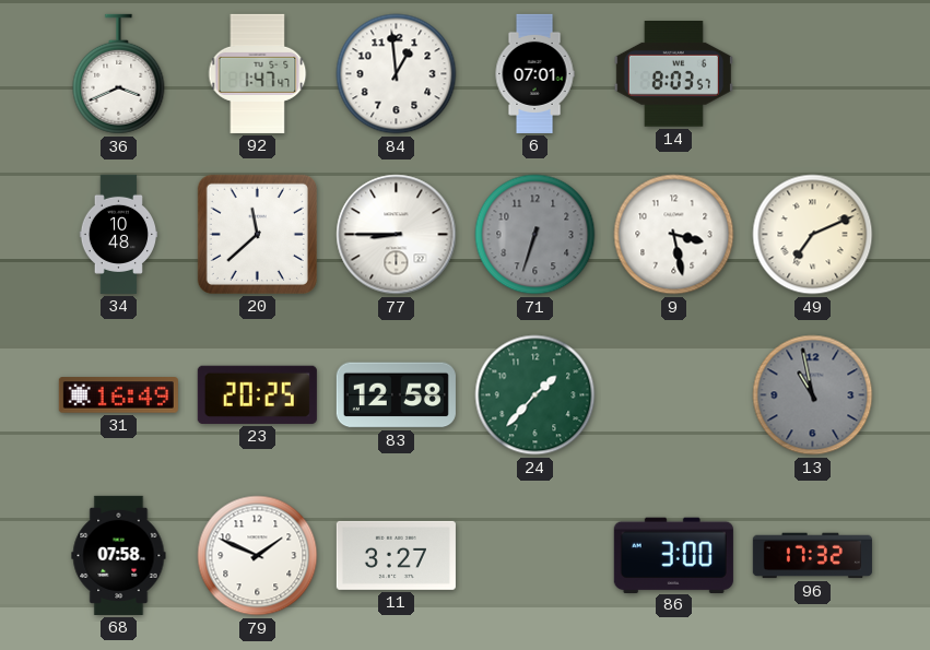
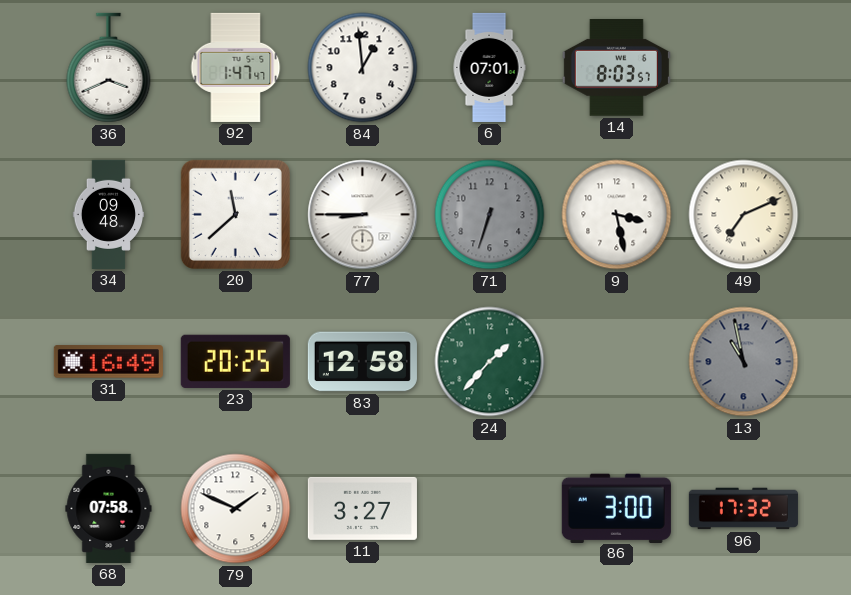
34: 10:48 -> 09:48
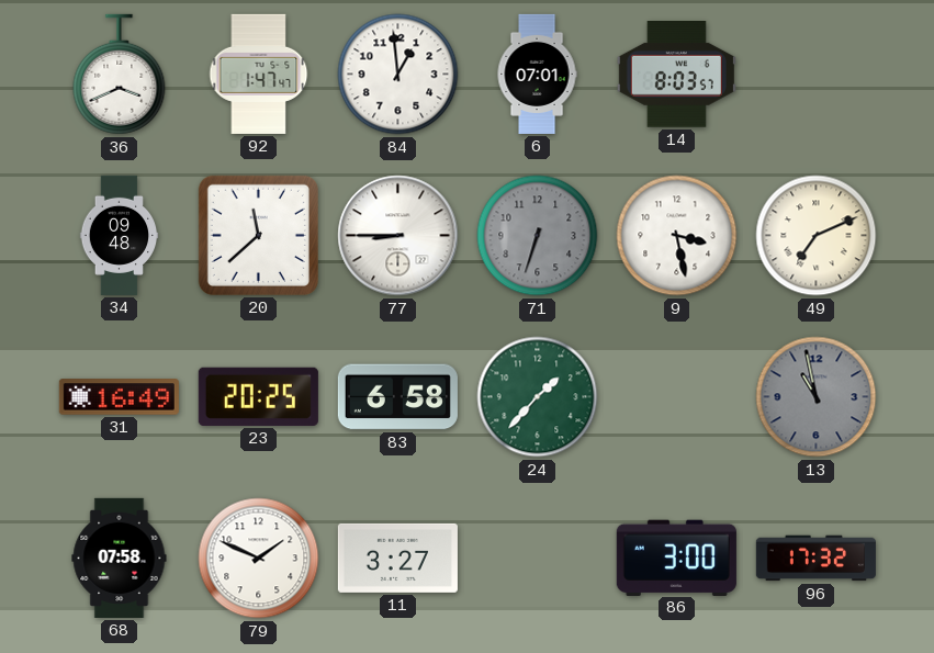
83: 12:58 -> 6:58
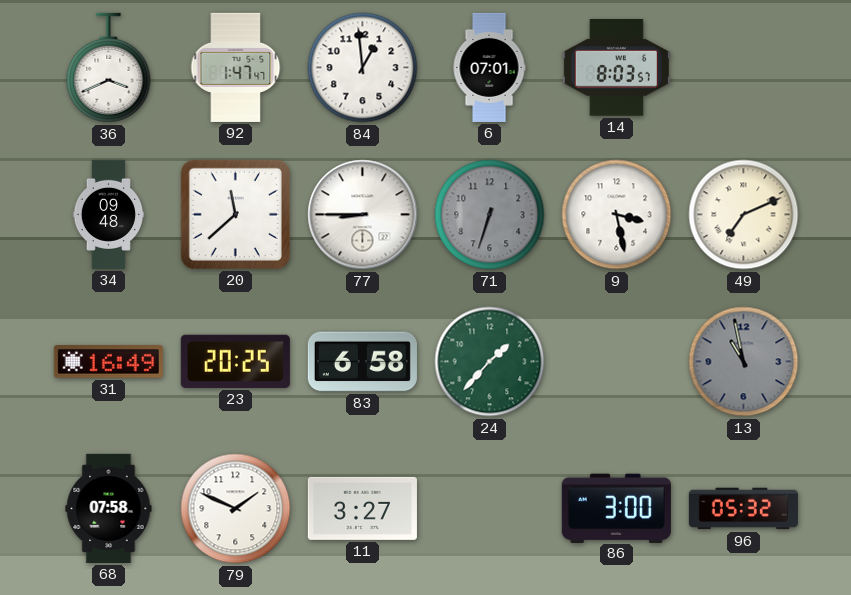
96: 17:32 -> 05:32
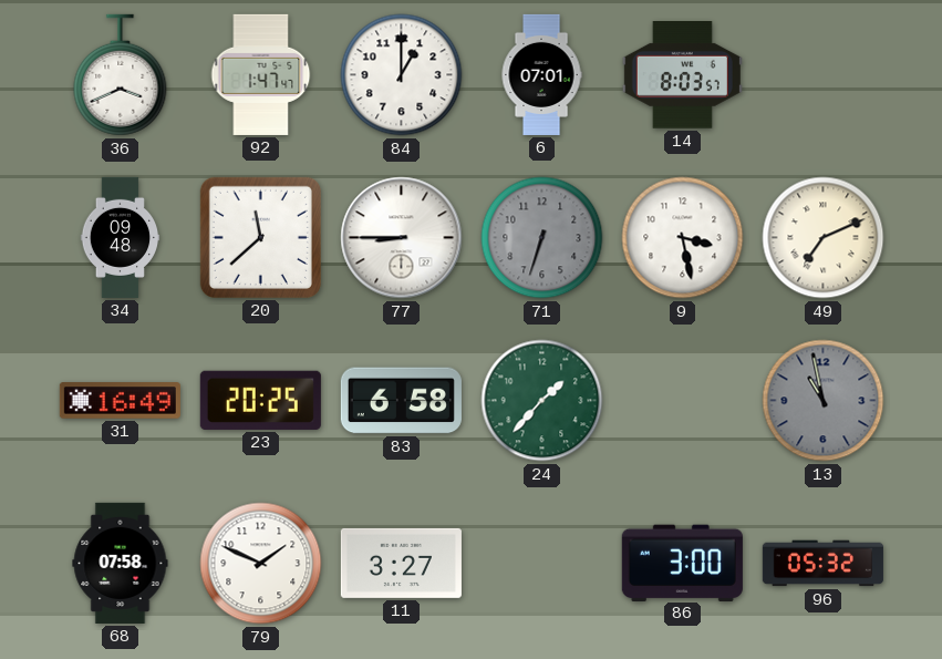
84: 12:59 -> 1:00
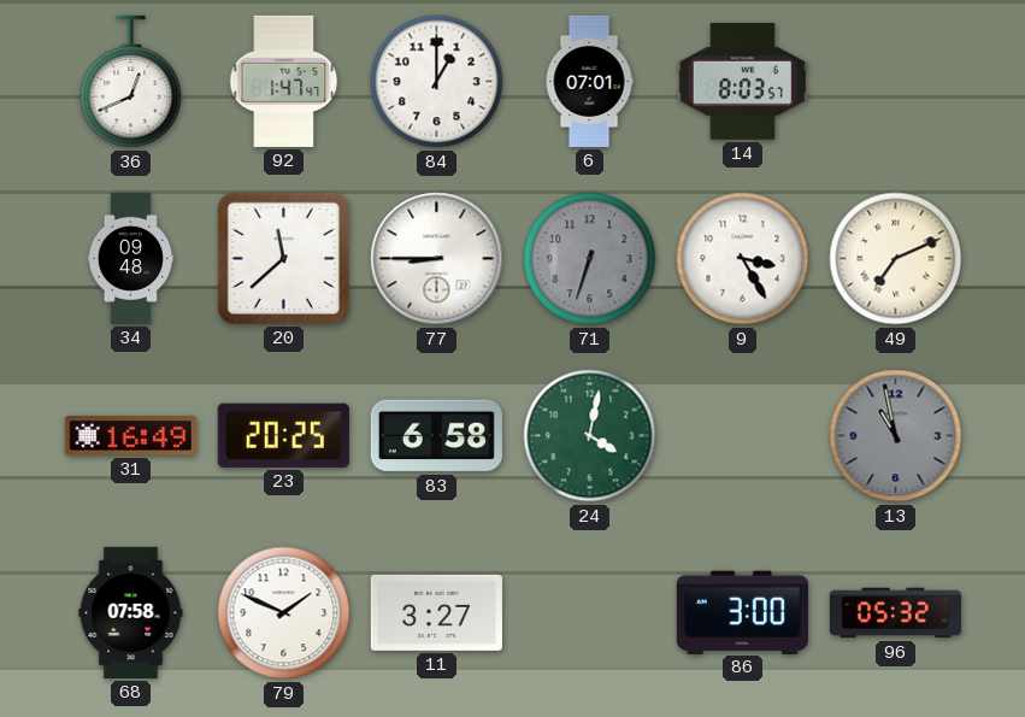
36: 3:41 -> 12:41
9: 3:28 -> 3:25
24: 1:37 -> 4:02
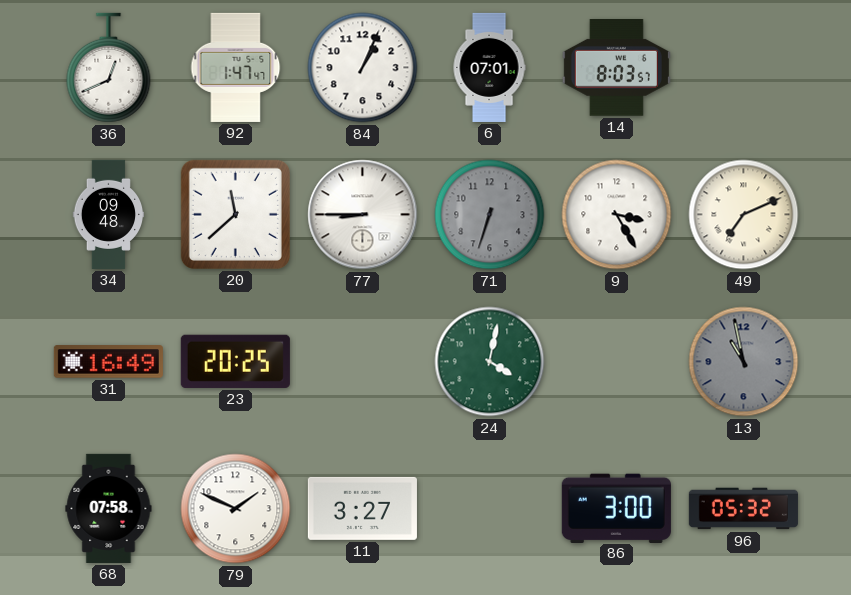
84: 1:00 -> 1:04
83: 6:58 -> none
